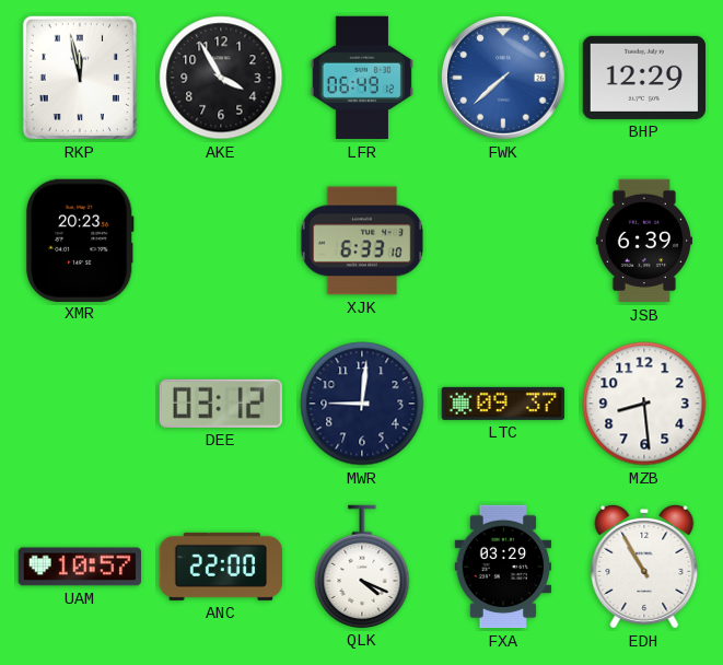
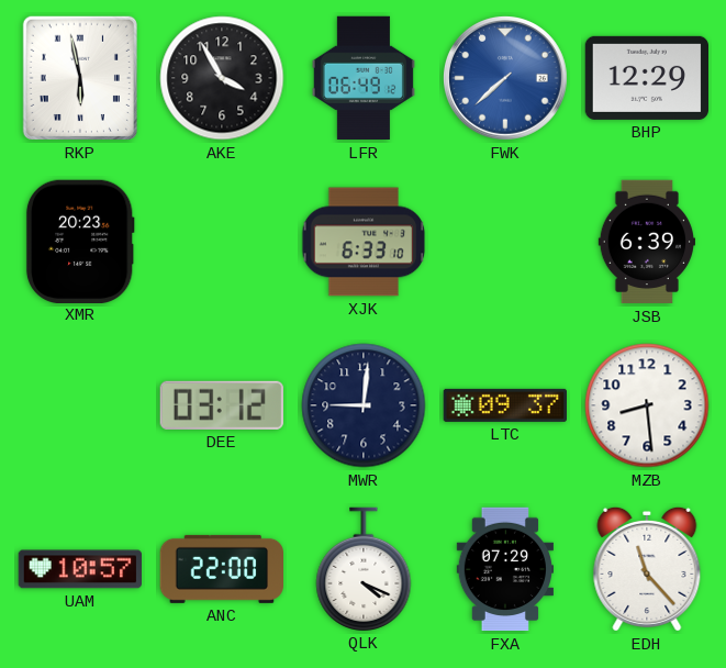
RKP: 11:58 -> 5:58
FXA: 03:29 -> 07:29
EDH: 10:55 -> 11:23
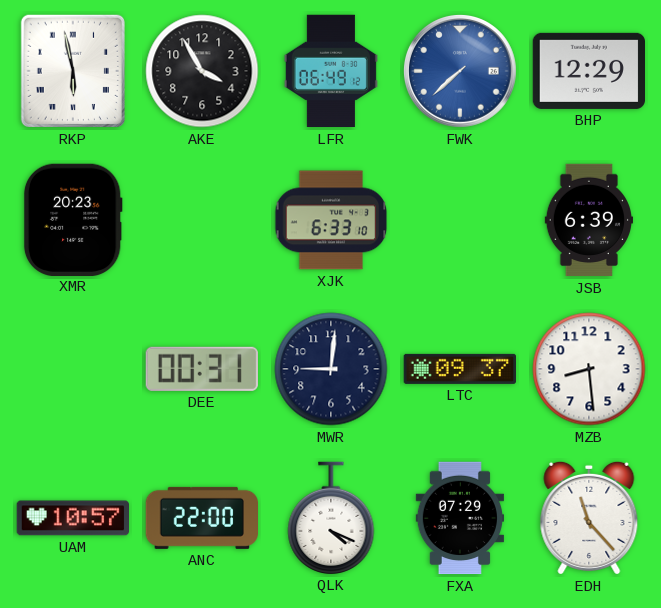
DEE: 03:12 -> 00:31
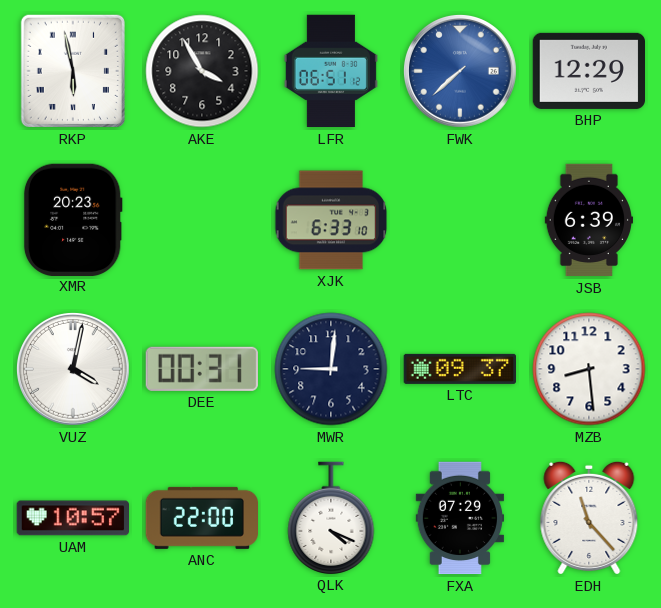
LFR: 06:49 -> 06:51
VUZ: none -> 4:02
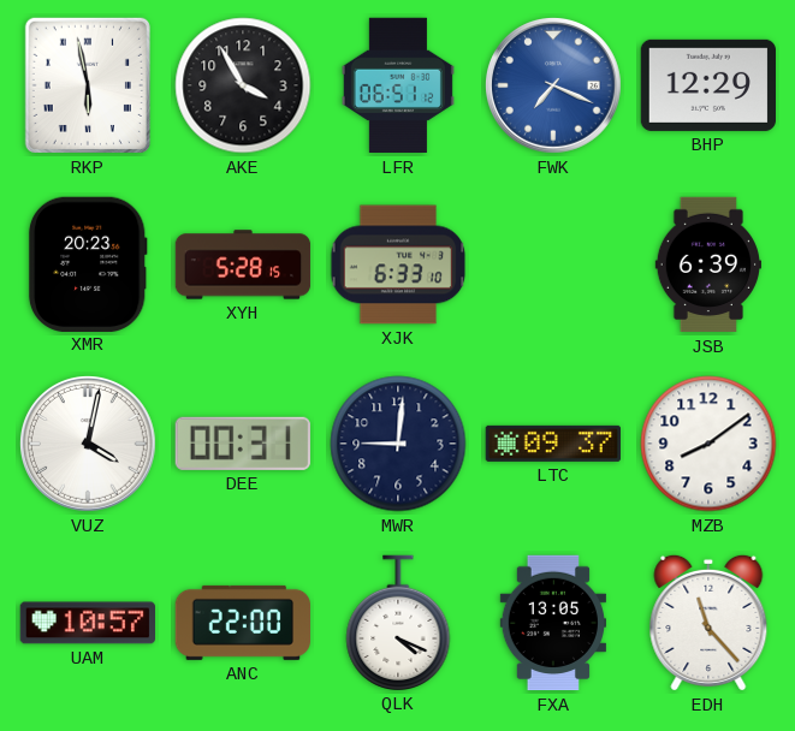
FWK: 7:38 -> 7:19
XYH: none -> 5:28
MZB: 8:29 -> 8:09
FXA: 07:29 -> 13:05
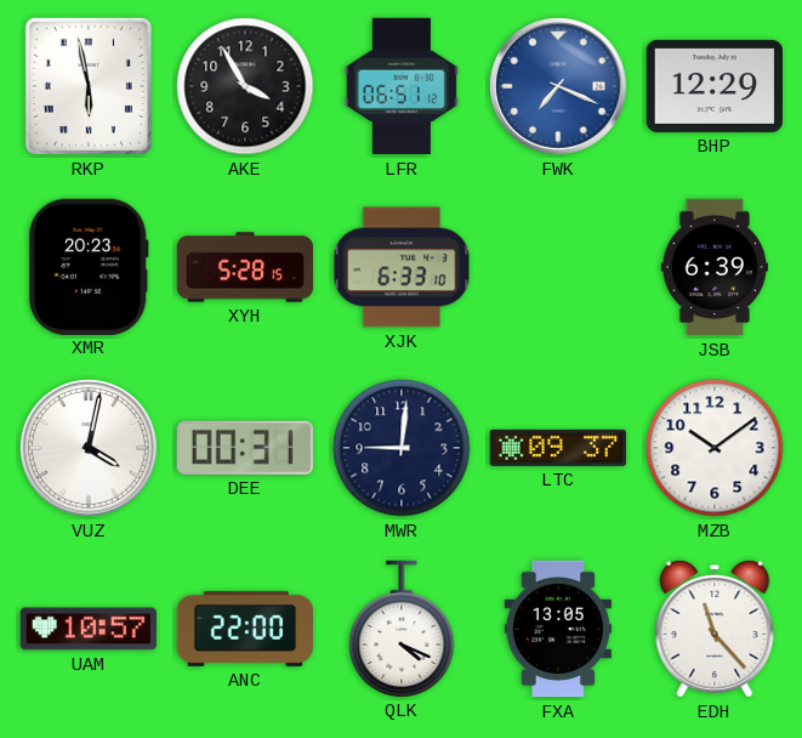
MZB: 8:09 -> 10:09
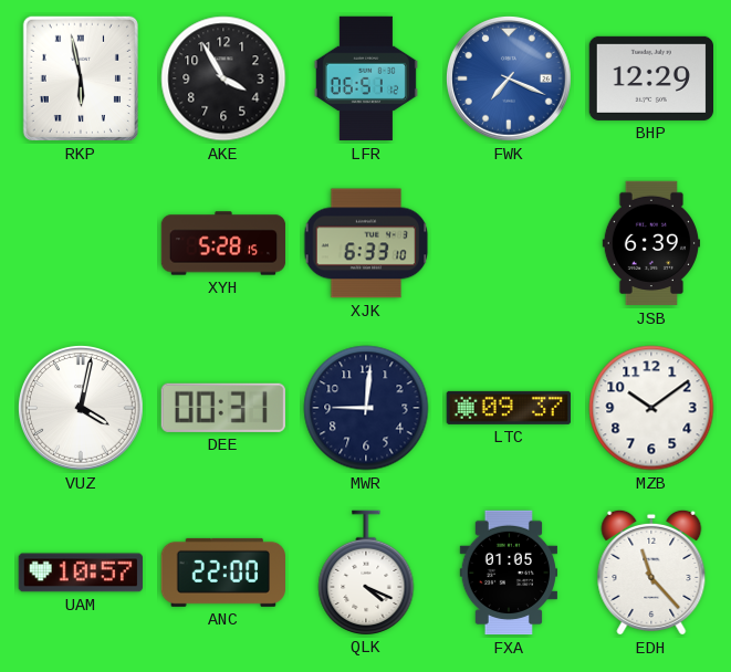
XMR: 20:23 -> none
FXA: 13:05 -> 01:05
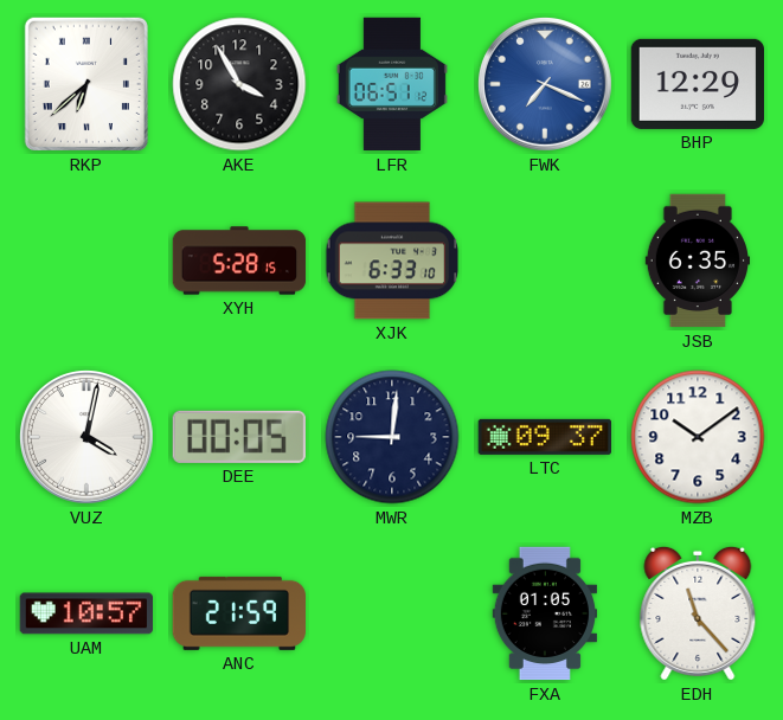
RKP: 5:58 -> 6:38
JSB: 6:39 -> 6:35
DEE: 00:31 -> 00:05
ANC: 22:00 -> 21:59
QLK: 4:19 -> none
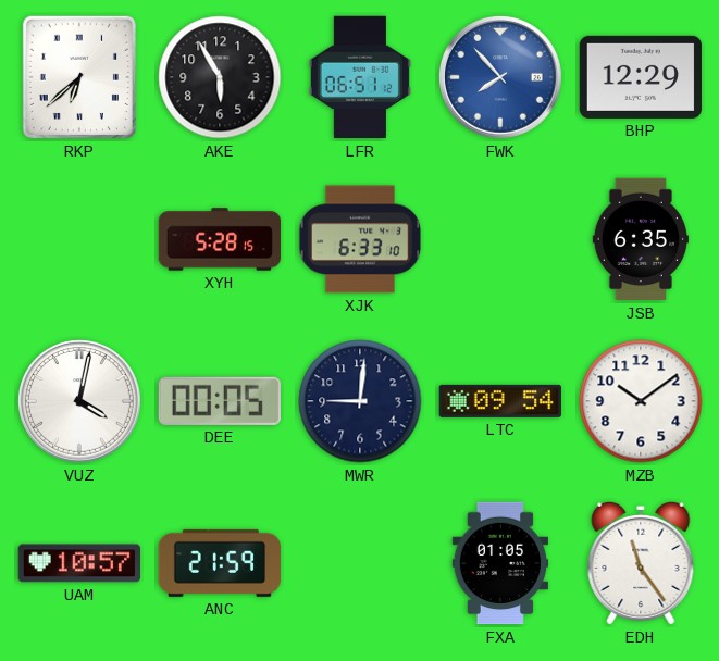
AKE: 3:55 -> 5:55
FWK: 7:19 -> 7:53
LTC: 09:37 -> 09:54
EDH: 11:23 -> 11:24
